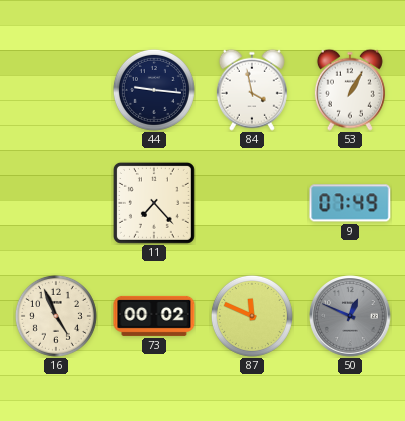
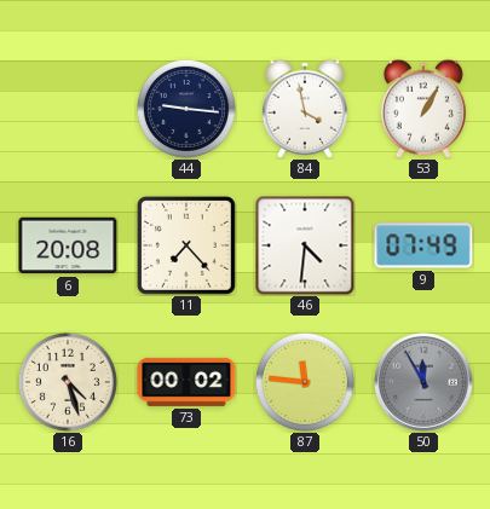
6: none -> 20:08
46: none -> 4:31
16: 4:56 -> 4:27
87: 11:49 -> 11:46
50: 12:49 -> 11:55
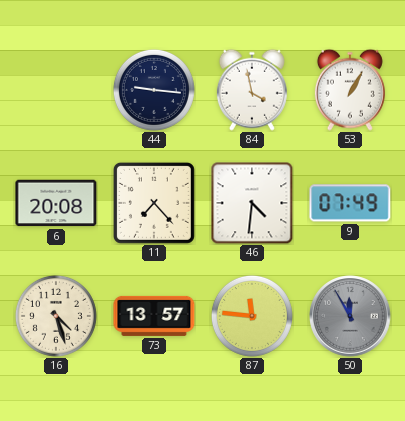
73: 00:02 -> 13:57
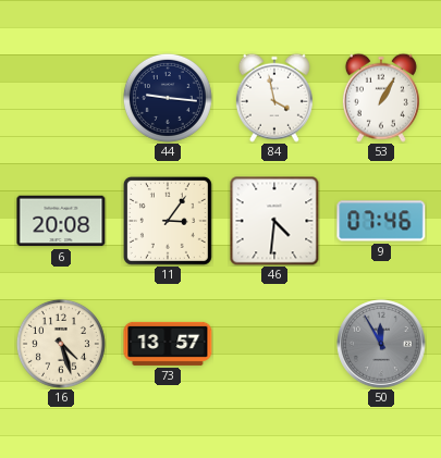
11: 7:23 -> 3:06
9: 07:49 -> 07:46
87: 11:46 -> none
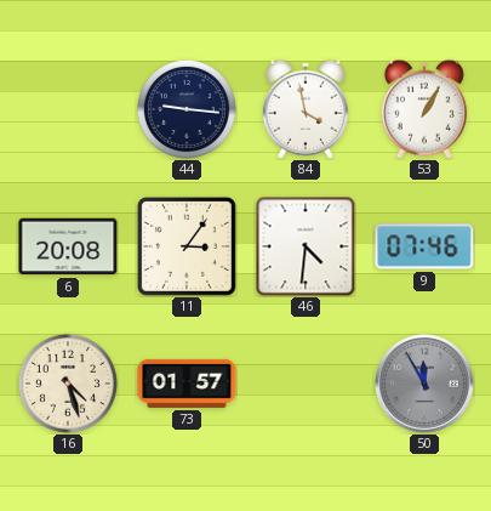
73: 13:57 -> 01:57
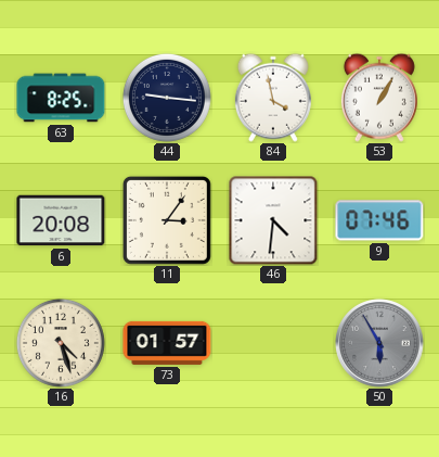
63: none -> 8:25
50: 11:55 -> 5:55
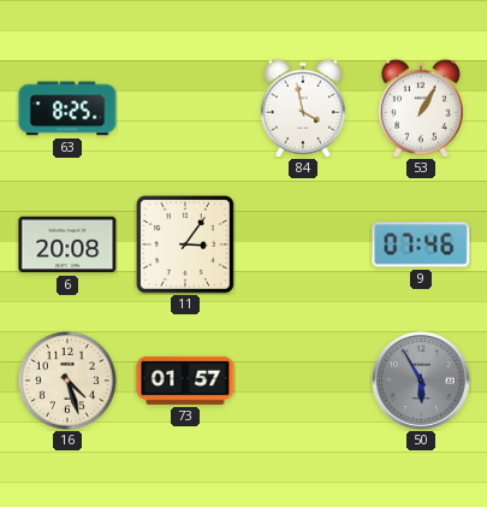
44: 9:16 -> none
46: 4:31 -> none
